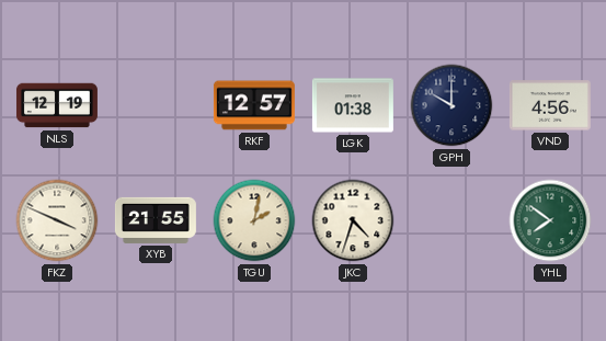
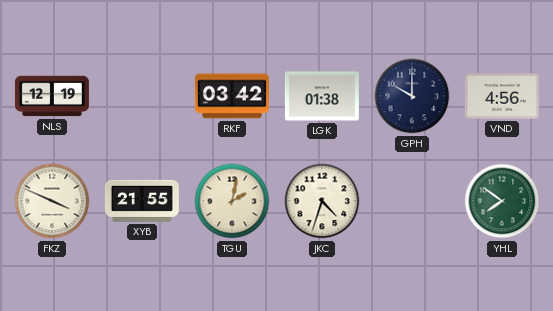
RKF: 12:57 -> 03:42
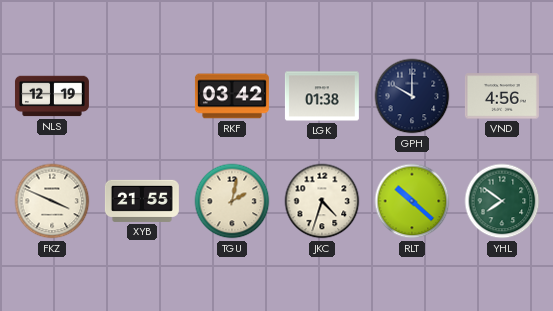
RLT: none -> 10:22
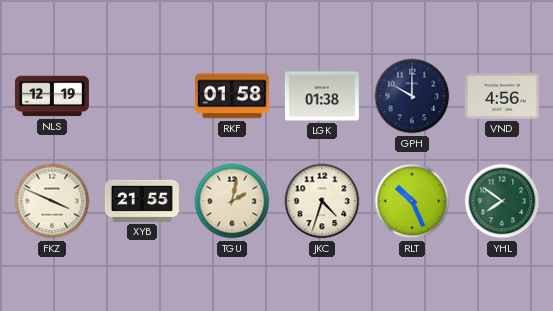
RKF: 03:42 -> 01:58
RLT: 10:22 -> 10:26
